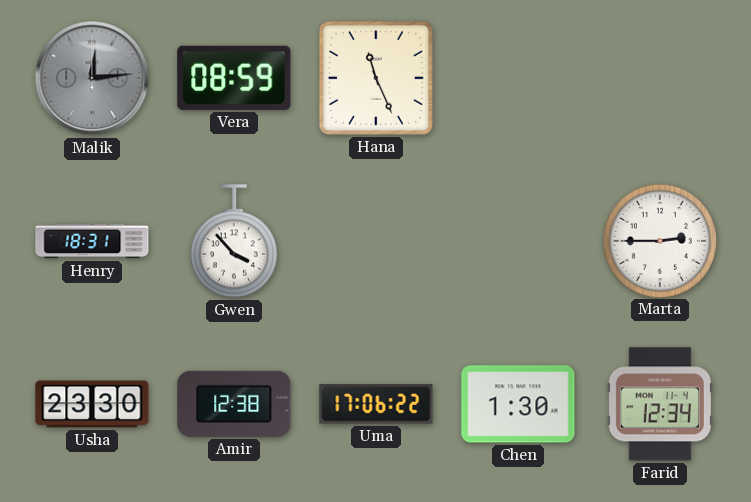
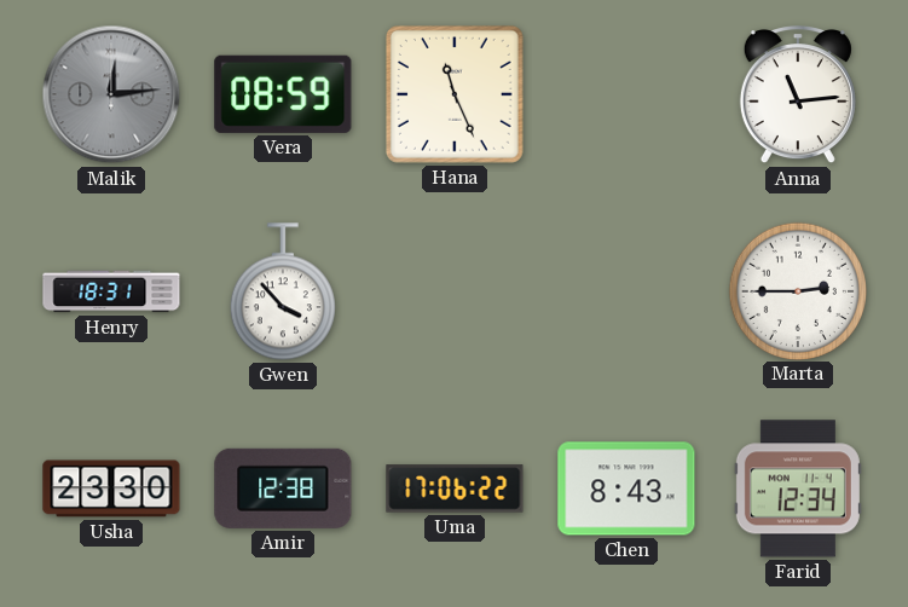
Anna: none -> 11:14
Chen: 1:30 -> 8:43
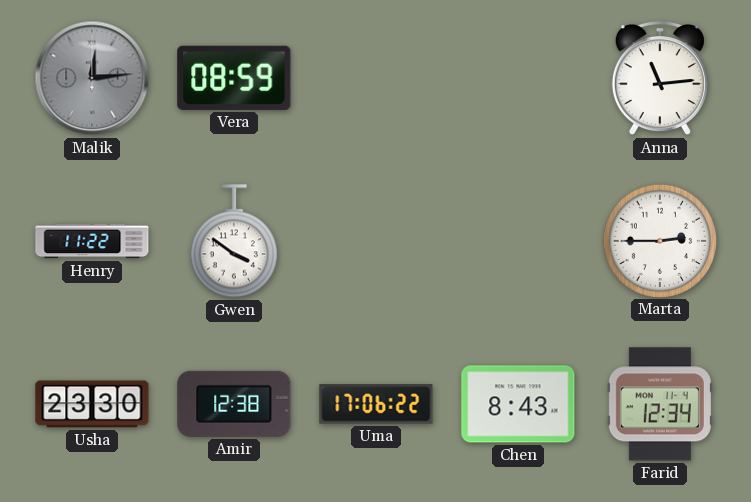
Hana: 11:26 -> none
Henry: 18:31 -> 11:22
Gwen: 3:53 -> 3:51
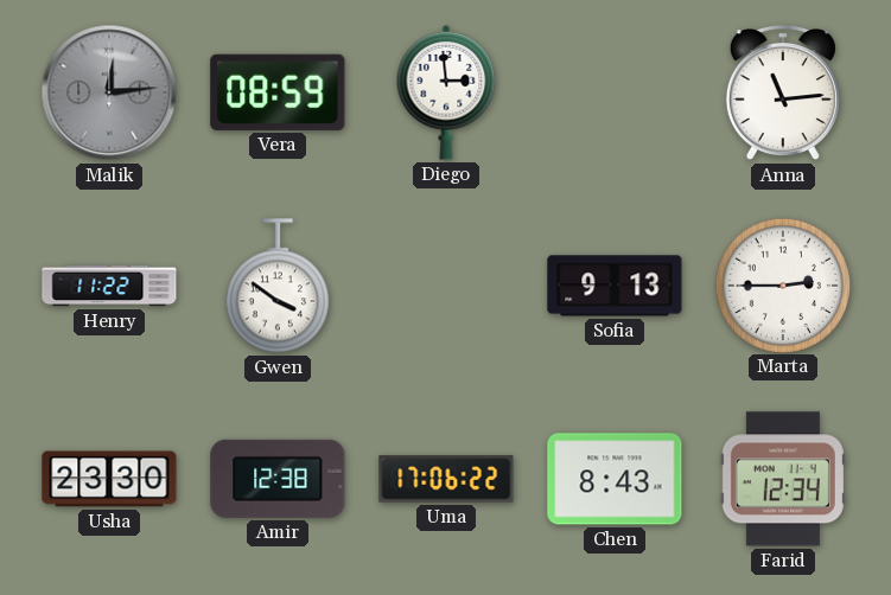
Diego: none -> 2:59
Sofia: none -> 9:13
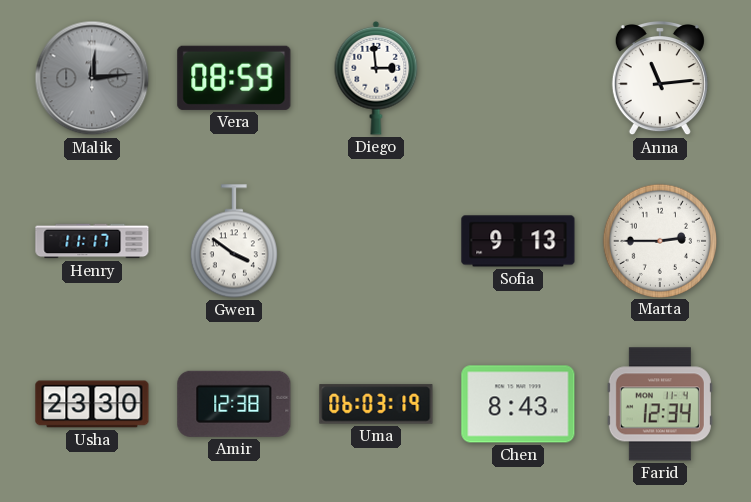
Henry: 11:22 -> 11:17
Uma: 17:06 -> 06:03
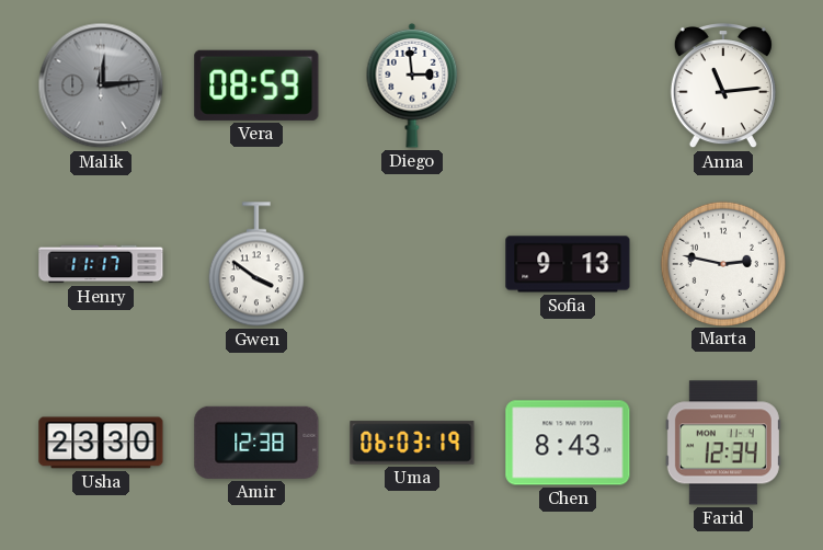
Marta: 2:45 -> 2:47
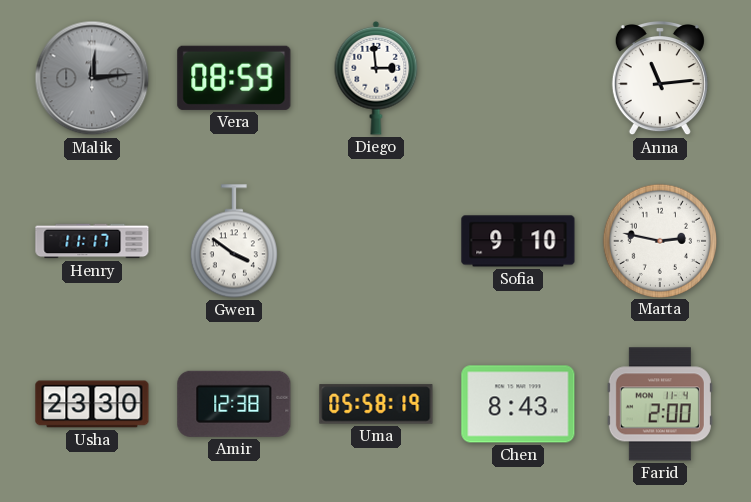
Sofia: 9:13 -> 9:10
Uma: 06:03 -> 05:58
Farid: 12:34 -> 2:00
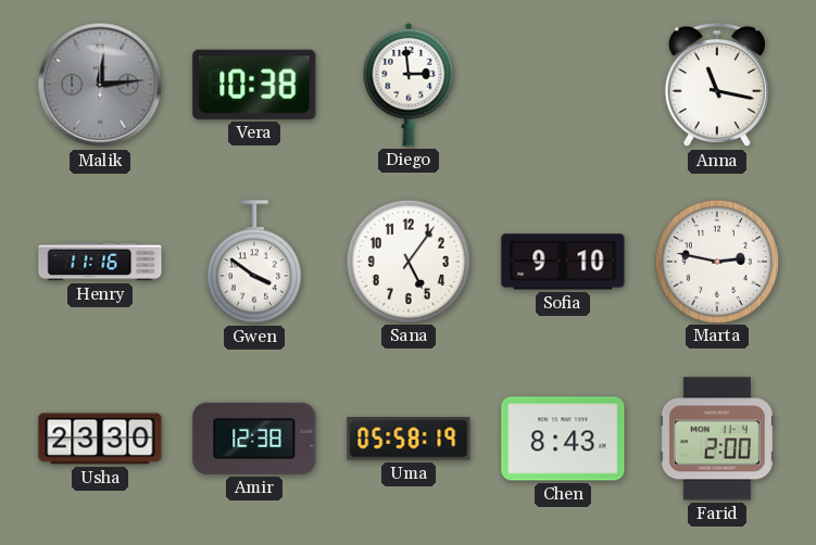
Vera: 08:59 -> 10:38
Anna: 11:14 -> 11:17
Henry: 11:17 -> 11:16
Sana: none -> 5:06
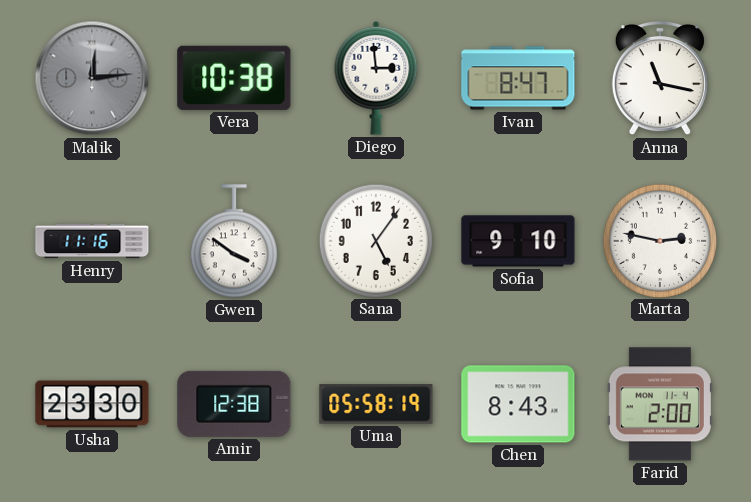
Ivan: none -> 8:47
